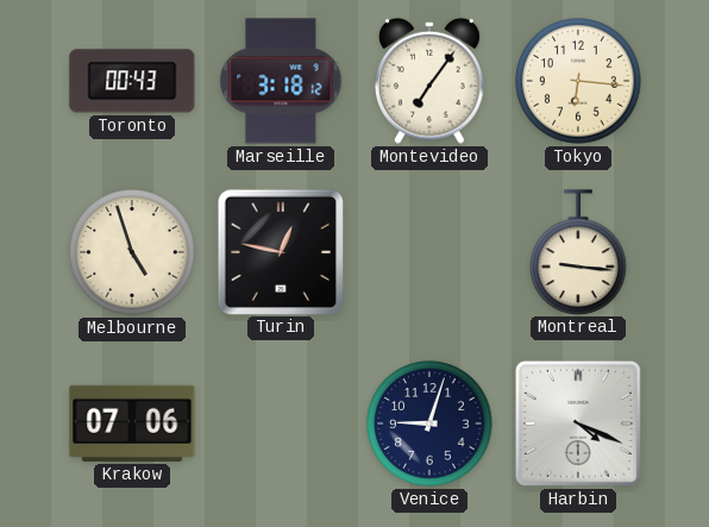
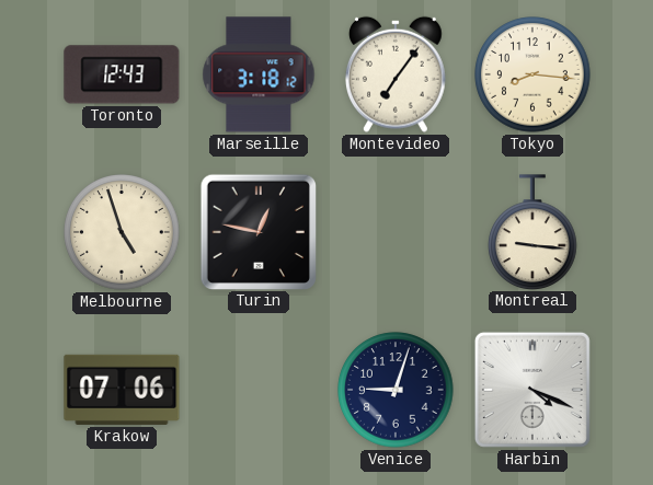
Toronto: 00:43 -> 12:43
Tokyo: 6:16 -> 8:16
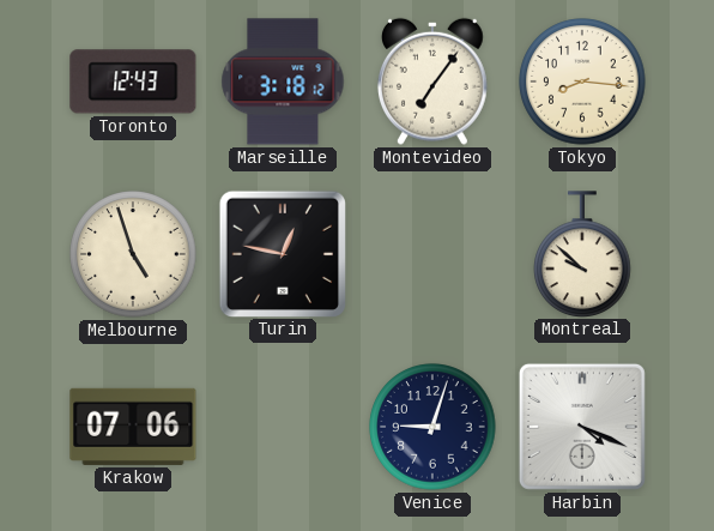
Montreal: 9:16 -> 9:52
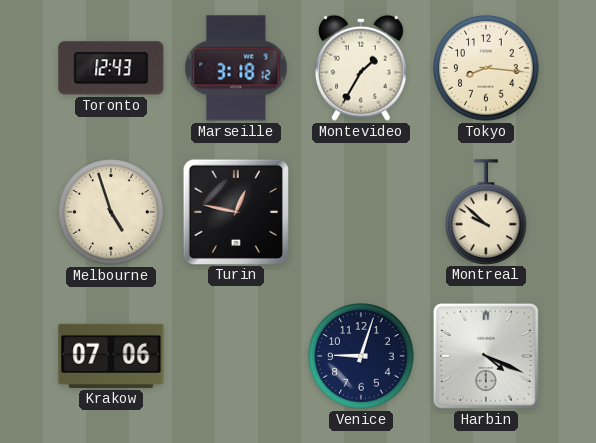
Montevideo: 7:06 -> 1:35
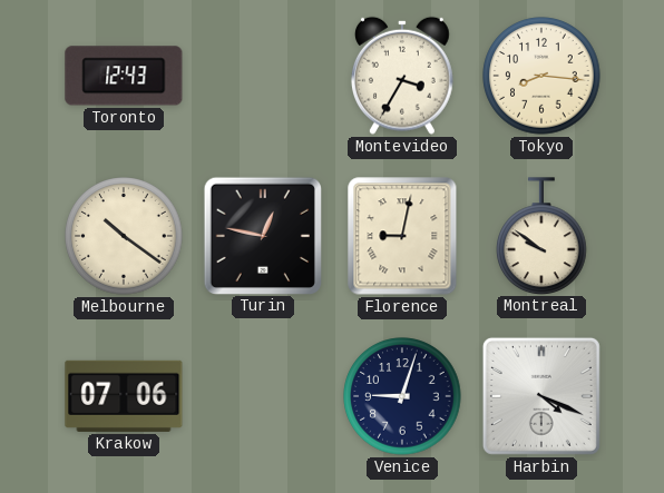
Marseille: 3:18 -> none
Montevideo: 1:35 -> 3:35
Melbourne: 4:57 -> 10:21
Florence: none -> 9:02
Montreal: 9:52 -> 9:51
